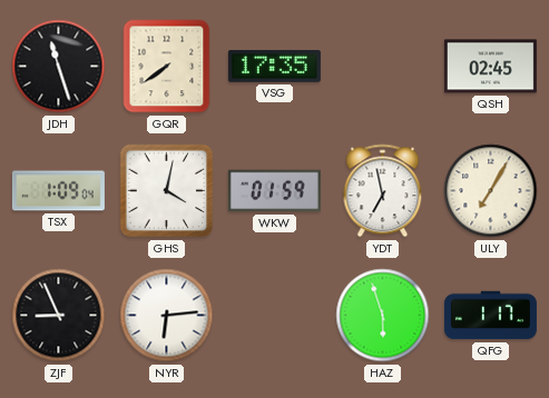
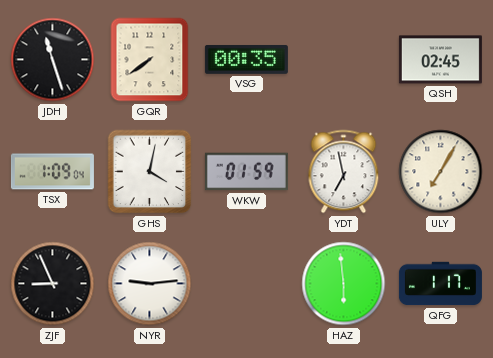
VSG: 17:35 -> 00:35
NYR: 6:14 -> 9:14
HAZ: 5:57 -> 5:59
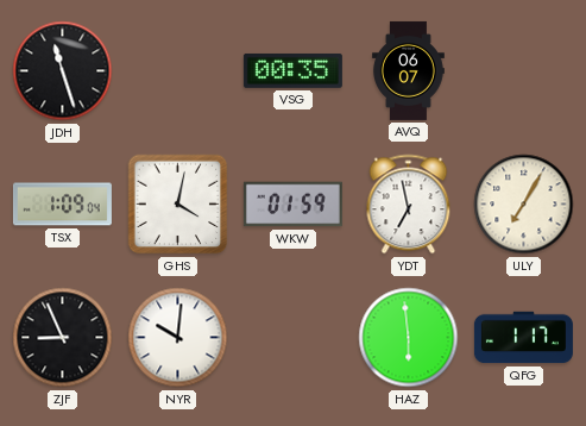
GQR: 7:39 -> none
AVQ: none -> 06:07
QSH: 02:45 -> none
NYR: 9:14 -> 10:01
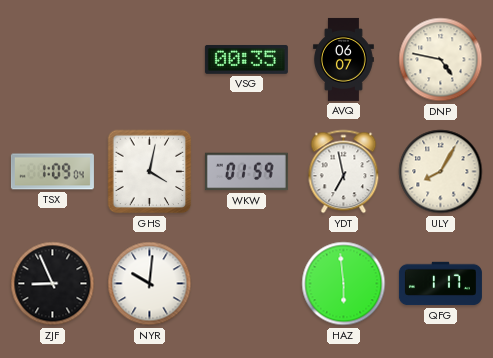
JDH: 11:27 -> none
DNP: none -> 4:47
ULY: 7:05 -> 8:05
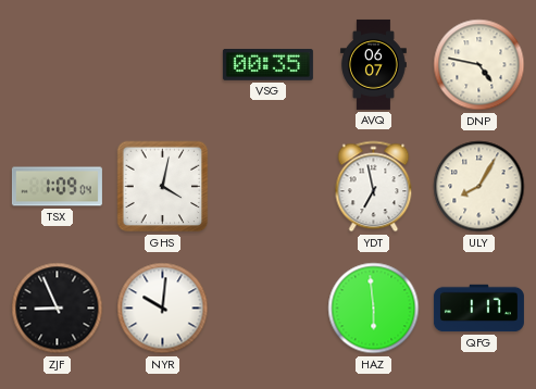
WKW: 01:59 -> none
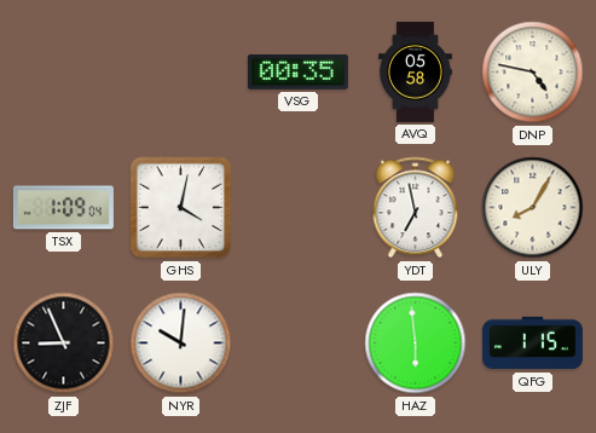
AVQ: 06:07 -> 05:58
QFG: 1:17 -> 1:15
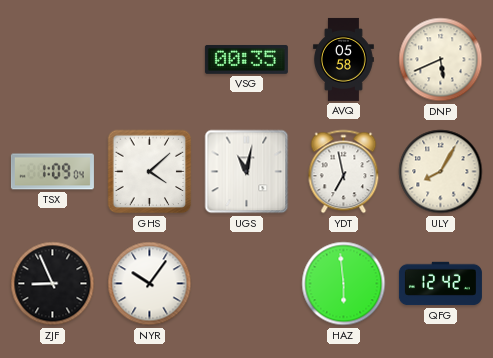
DNP: 4:47 -> 5:41
GHS: 4:02 -> 4:08
UGS: none -> 11:02
NYR: 10:01 -> 10:06
QFG: 1:15 -> 12:42
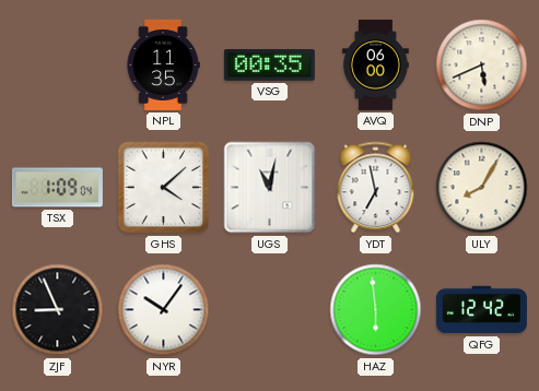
NPL: none -> 11:35
AVQ: 05:58 -> 06:00
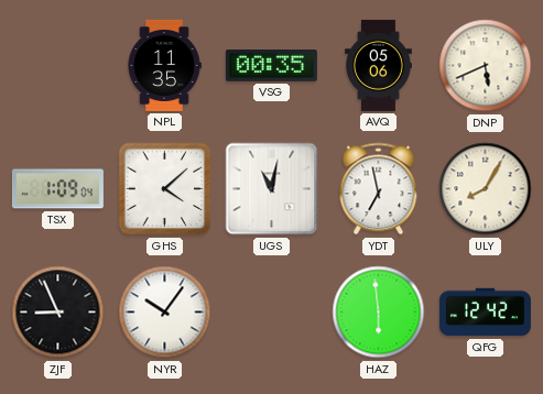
AVQ: 06:00 -> 05:06
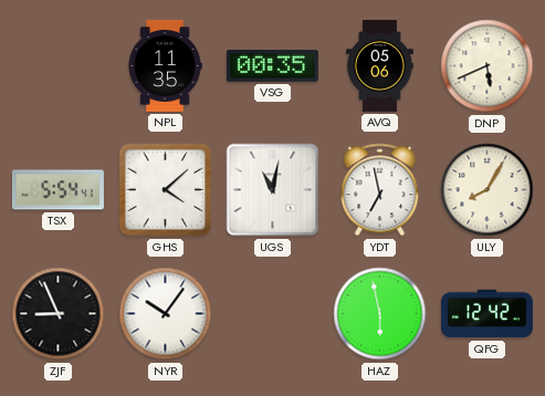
TSX: 1:09 -> 5:54
HAZ: 5:59 -> 5:58
